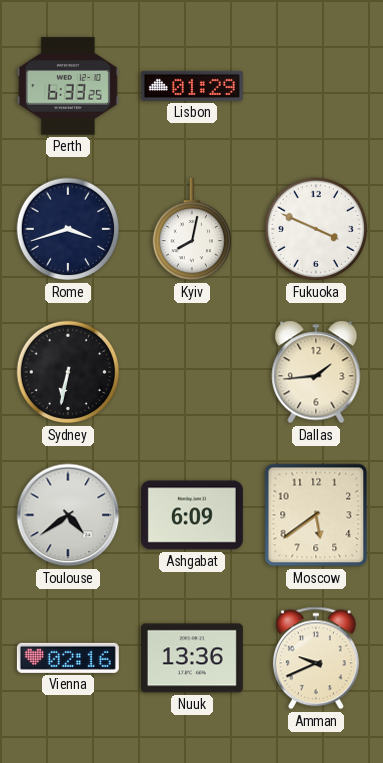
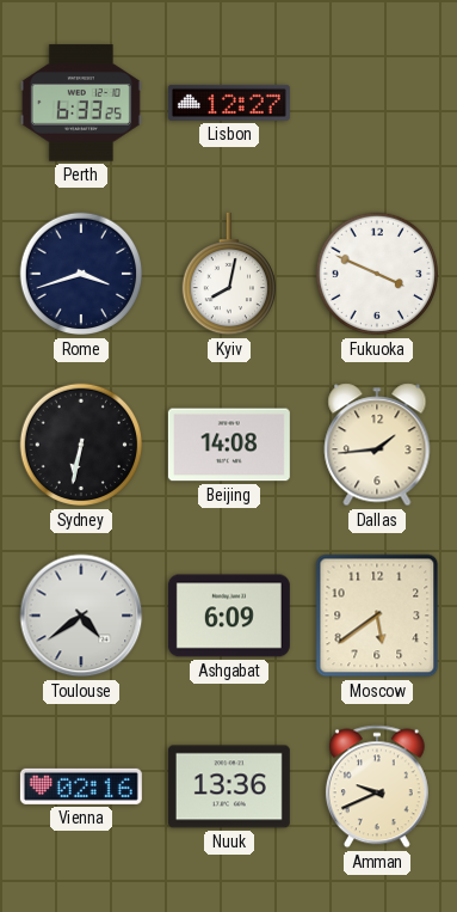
Lisbon: 01:29 -> 12:27
Beijing: none -> 14:08
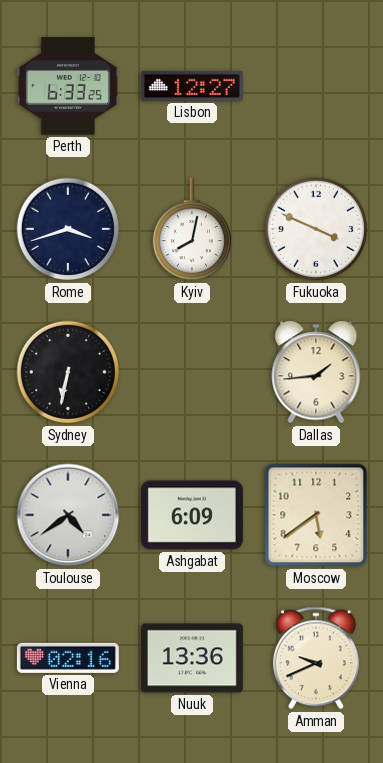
Beijing: 14:08 -> none
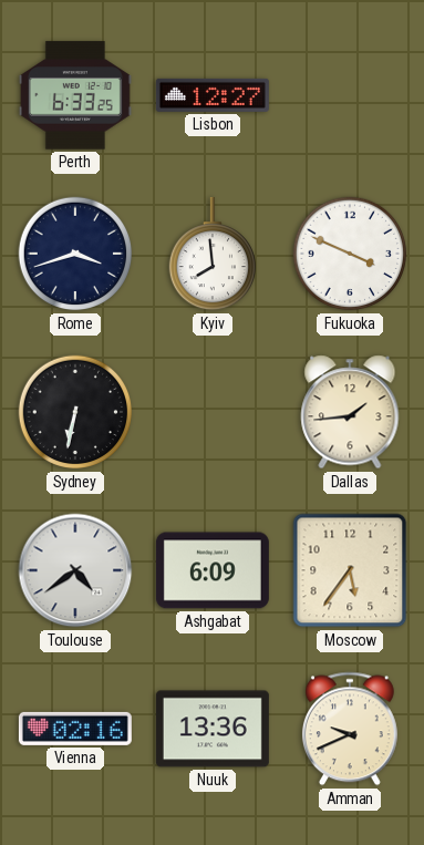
Kyiv: 8:02 -> 7:59
Moscow: 5:39 -> 5:36
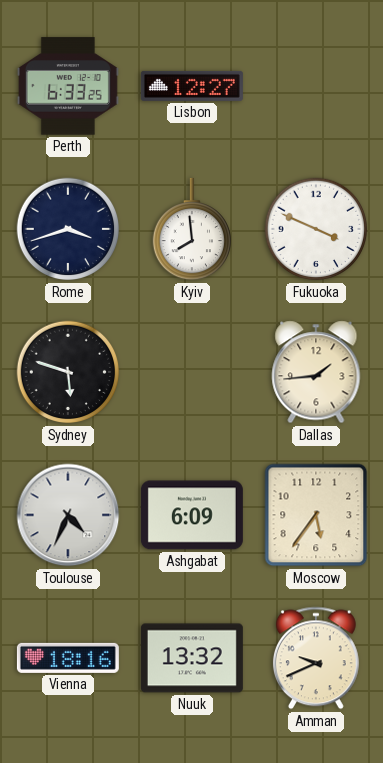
Sydney: 6:32 -> 5:48
Toulouse: 4:39 -> 4:34
Vienna: 02:16 -> 18:16
Nuuk: 13:36 -> 13:32
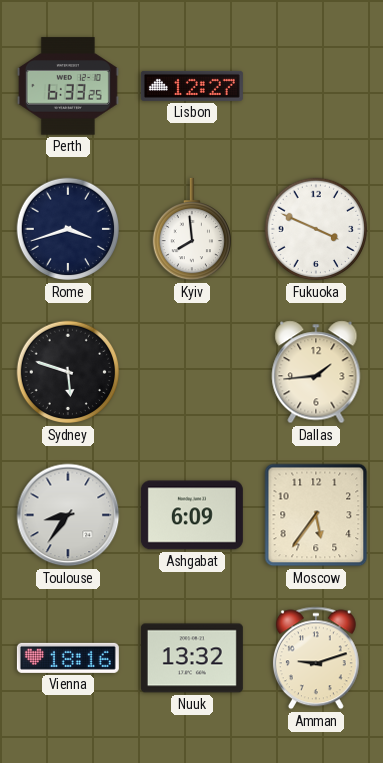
Toulouse: 4:34 -> 8:36
Amman: 9:41 -> 9:12
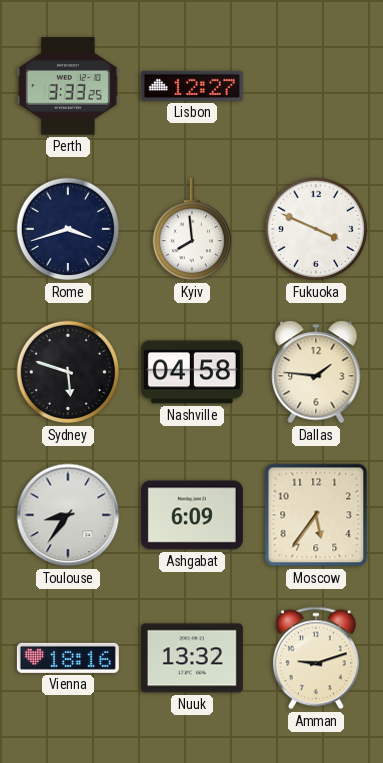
Perth: 6:33 -> 3:33
Nashville: none -> 04:58
Dallas: 1:44 -> 1:46
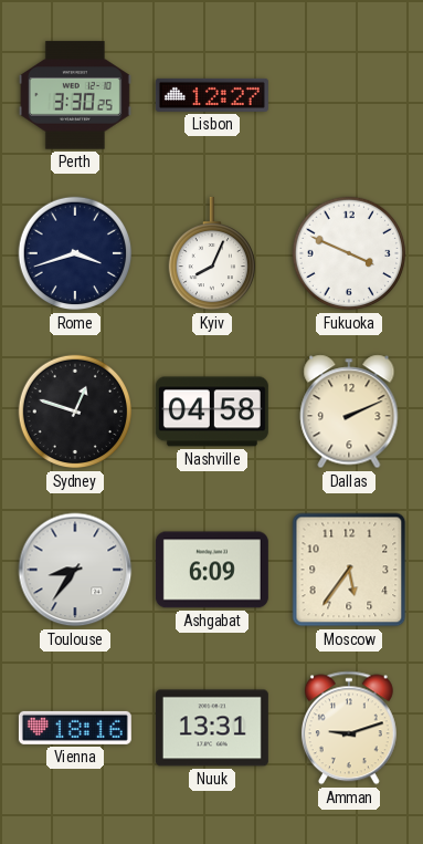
Perth: 3:33 -> 3:30
Kyiv: 7:59 -> 8:04
Sydney: 5:48 -> 12:48
Dallas: 1:46 -> 2:11
Nuuk: 13:32 -> 13:31
